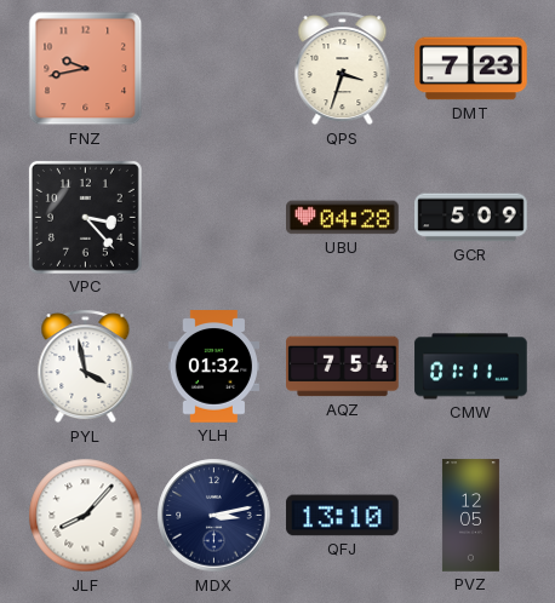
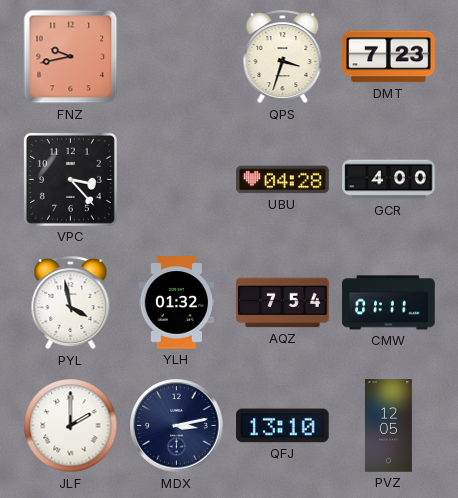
GCR: 5:09 -> 4:00
JLF: 8:07 -> 2:00
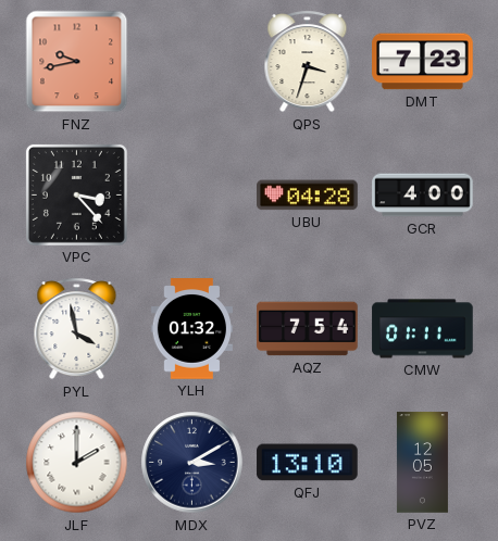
MDX: 3:13 -> 3:10
